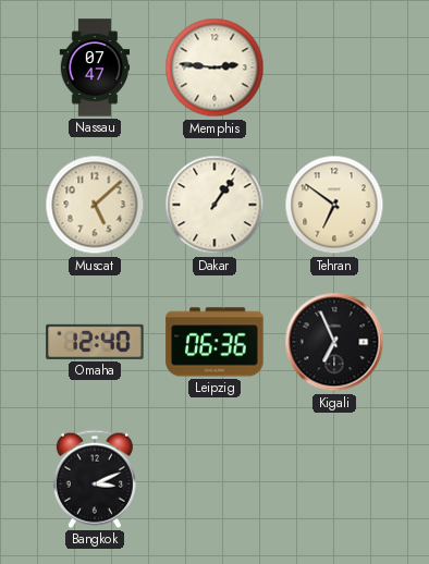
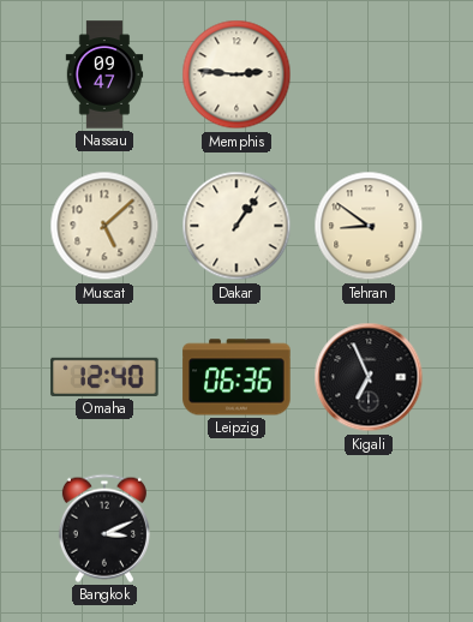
Nassau: 07:47 -> 09:47
Tehran: 6:51 -> 8:51
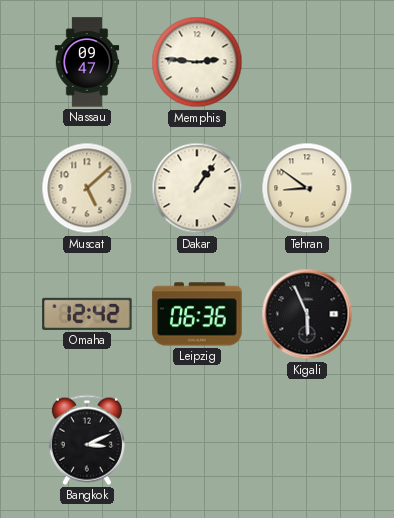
Omaha: 12:40 -> 12:42
Kigali: 6:56 -> 5:56
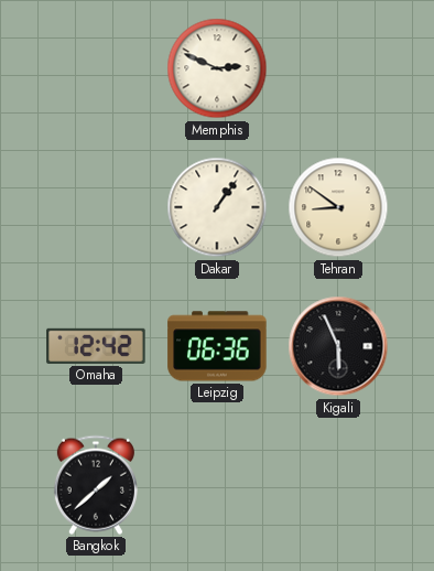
Nassau: 09:47 -> none
Memphis: 2:46 -> 2:49
Muscat: 5:08 -> none
Bangkok: 3:11 -> 1:38
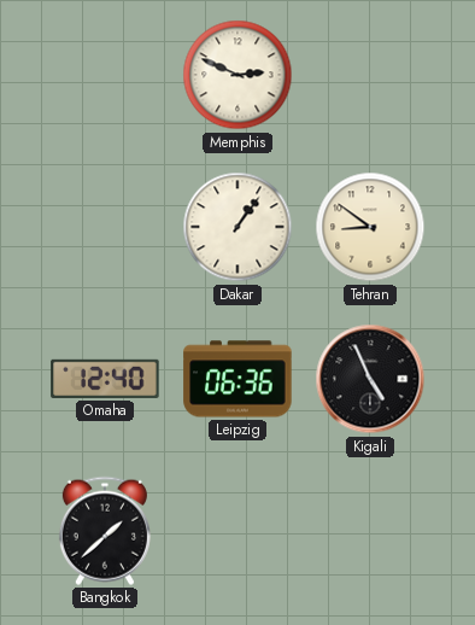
Omaha: 12:42 -> 12:40
Kigali: 5:56 -> 4:56
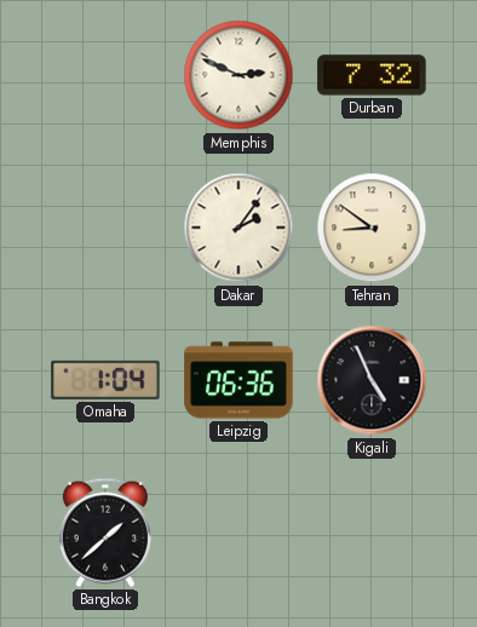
Durban: none -> 7:32
Dakar: 1:06 -> 2:06
Omaha: 12:40 -> 1:04
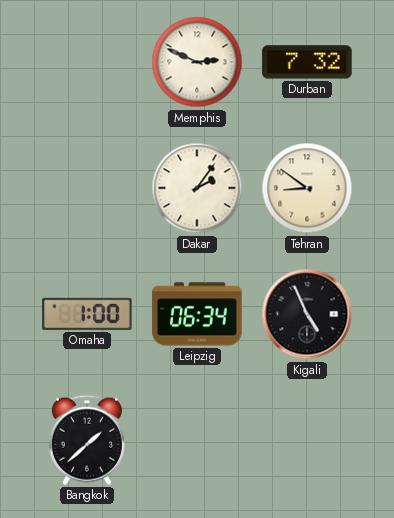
Omaha: 1:04 -> 1:00
Leipzig: 06:36 -> 06:34
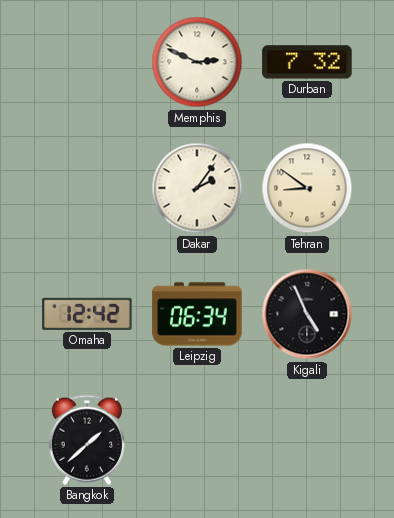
Omaha: 1:00 -> 12:42
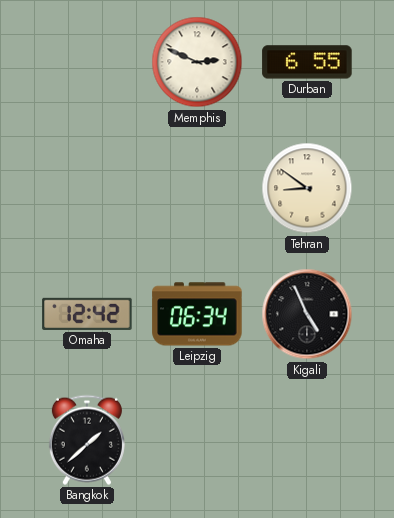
Durban: 7:32 -> 6:55
Dakar: 2:06 -> none
